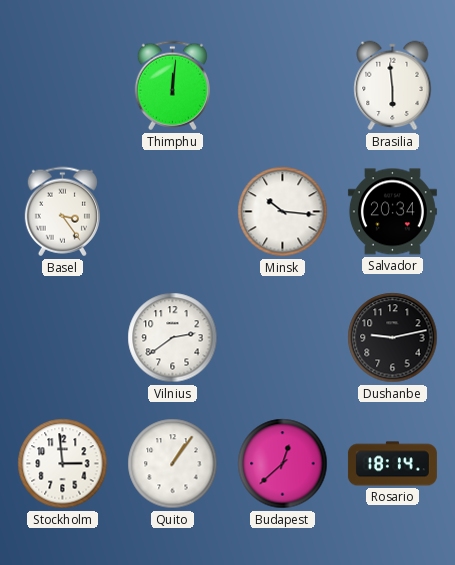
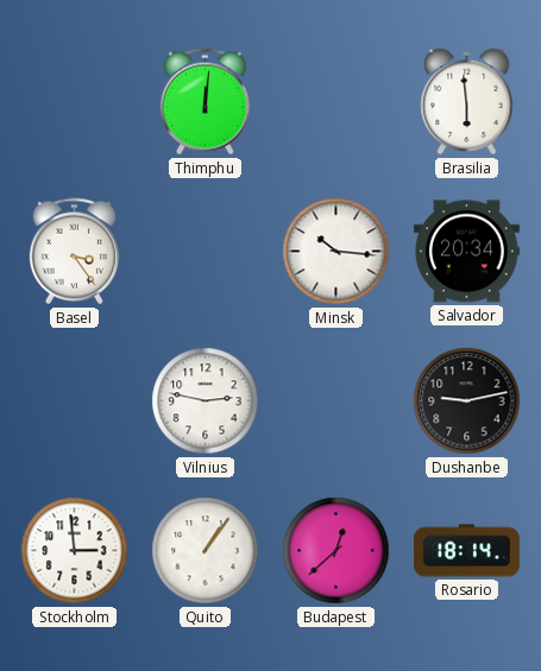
Vilnius: 2:39 -> 2:47
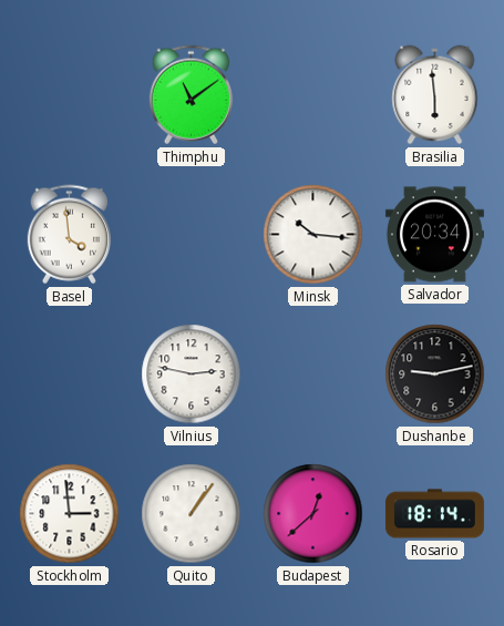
Thimphu: 12:01 -> 11:09
Basel: 3:24 -> 3:59
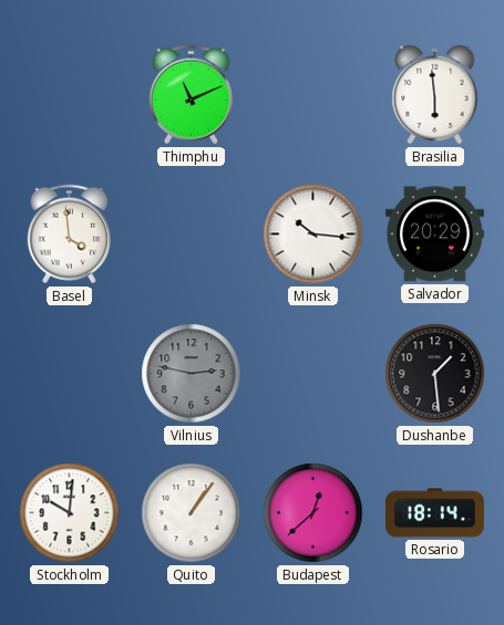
Thimphu: 11:09 -> 11:11
Salvador: 20:34 -> 20:29
Vilnius dial: white -> grey
Dushanbe: 9:13 -> 1:29
Stockholm: 2:59 -> 10:01
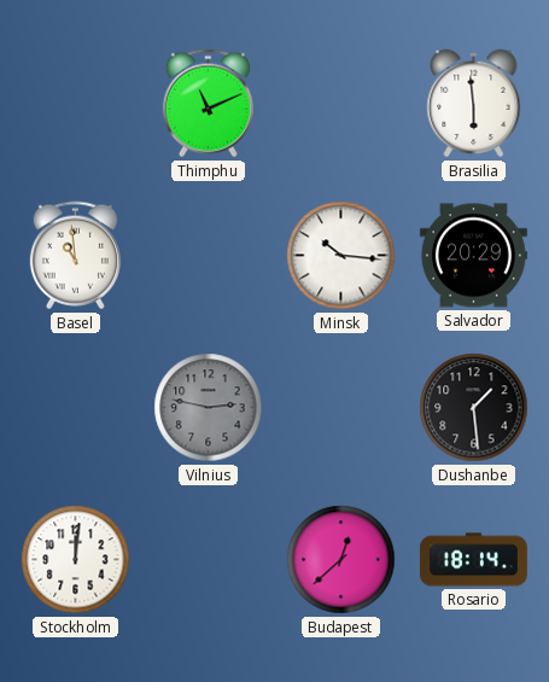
Basel: 3:59 -> 10:59
Stockholm: 10:01 -> 12:01
Quito: 1:06 -> none
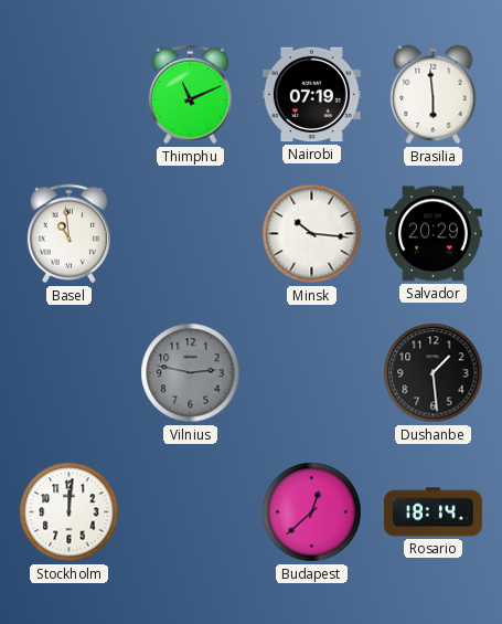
Nairobi: none -> 07:19
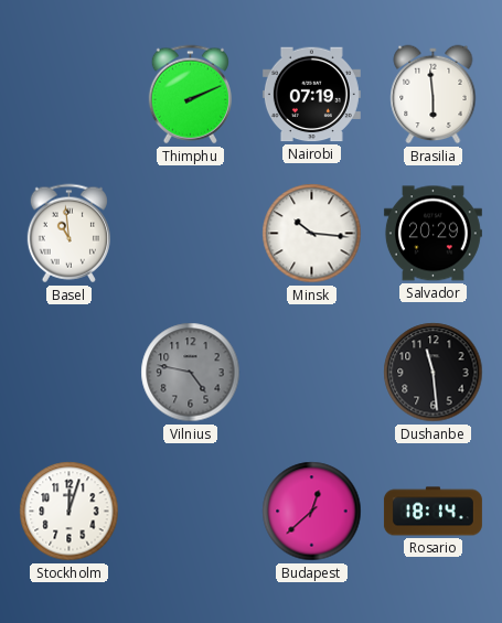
Thimphu: 11:11 -> 2:11
Vilnius: 2:47 -> 4:47
Dushanbe: 1:29 -> 11:29
Stockholm: 12:01 -> 12:03
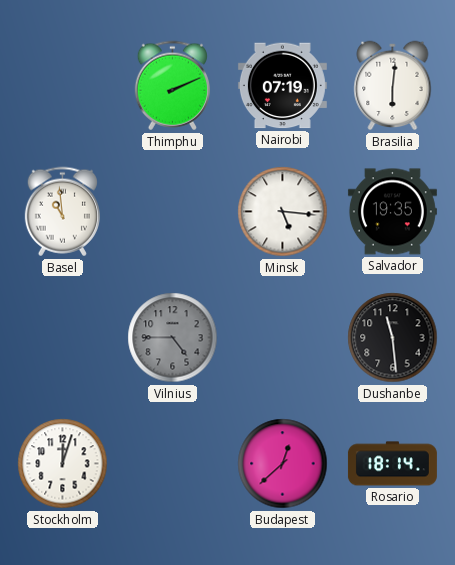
Brasilia: 5:59 -> 6:01
Minsk: 10:16 -> 5:16
Salvador: 20:29 -> 19:35
Vilnius: 4:47 -> 4:45
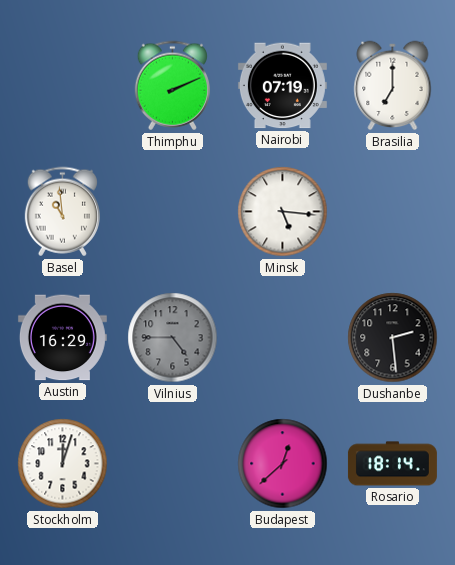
Brasilia: 6:01 -> 7:00
Salvador: 19:35 -> none
Austin: none -> 16:29
Dushanbe: 11:29 -> 2:29
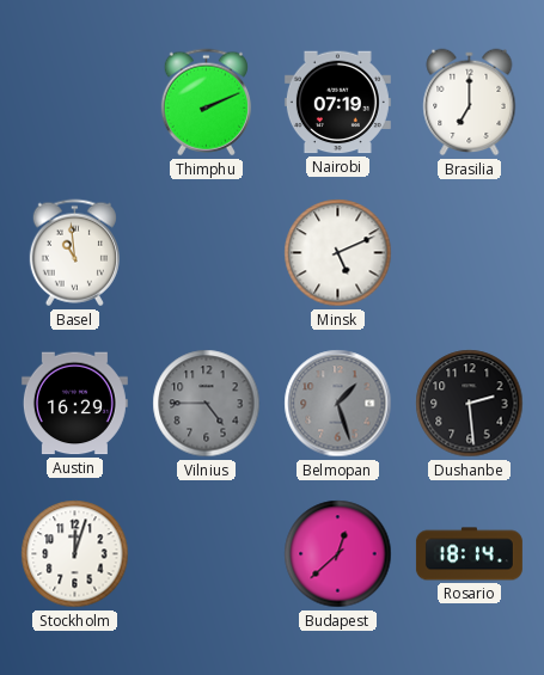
Minsk: 5:16 -> 5:11
Belmopan: none -> 1:27
